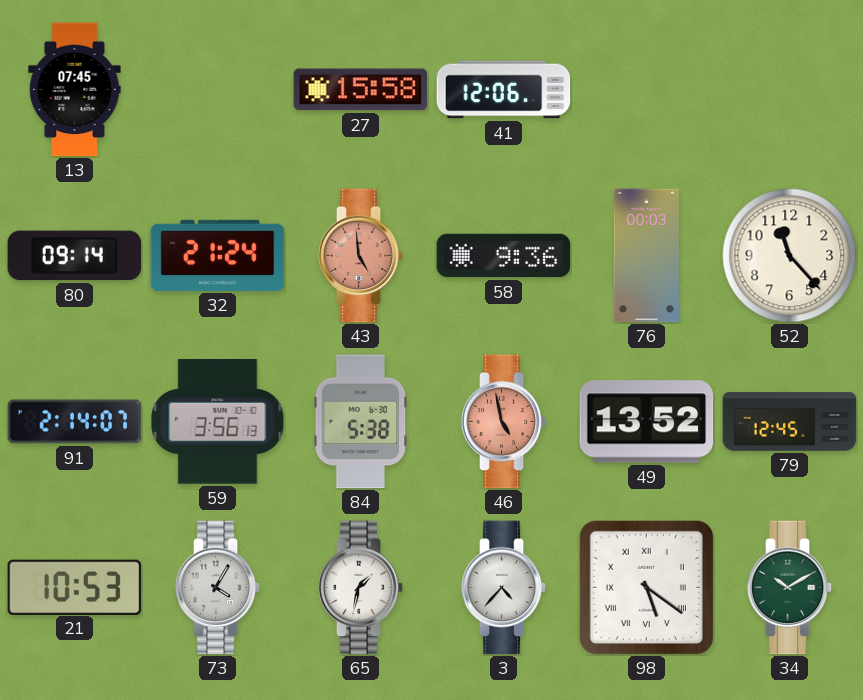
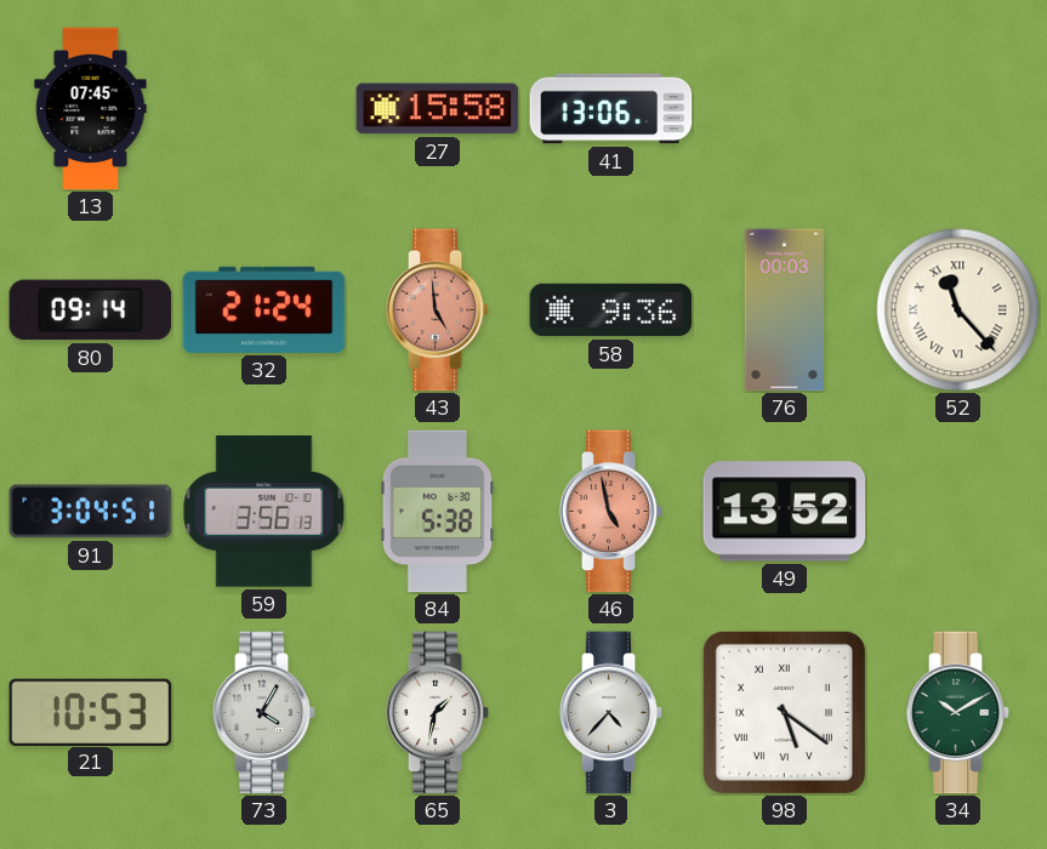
41: 12:06 -> 13:06
52 numerals: Arabic -> Roman
91: 2:14 -> 3:04
79: 12:45 -> none
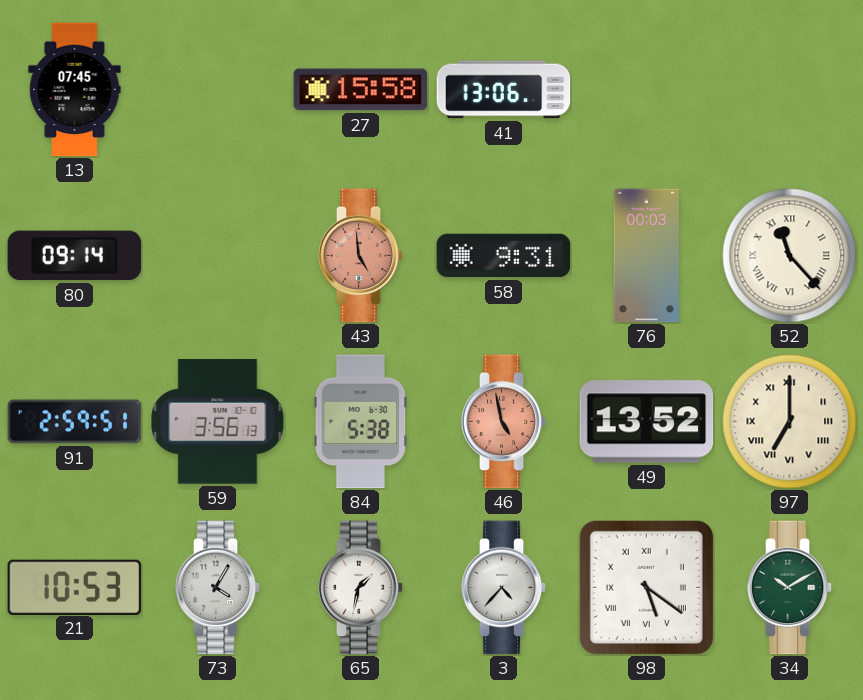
32: 21:24 -> none
58: 9:36 -> 9:31
91: 3:04 -> 2:59
97: none -> 7:00
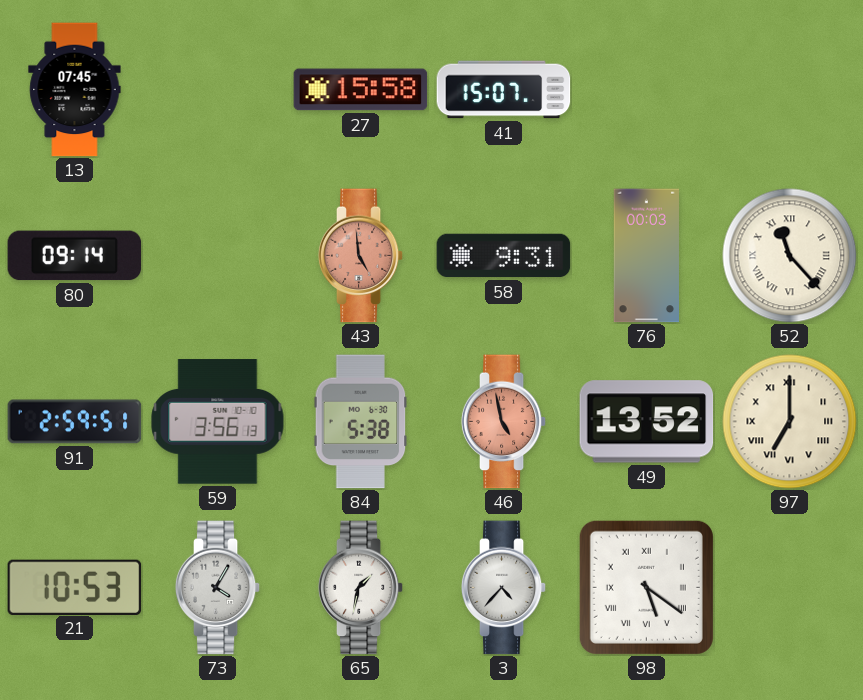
41: 13:06 -> 15:07
34: 10:10 -> none
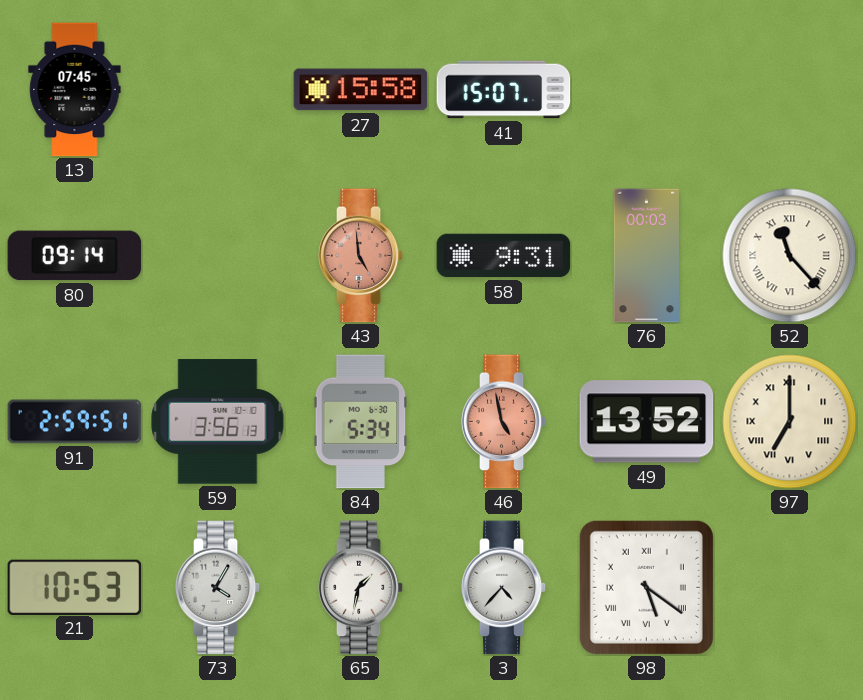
84: 5:38 -> 5:34
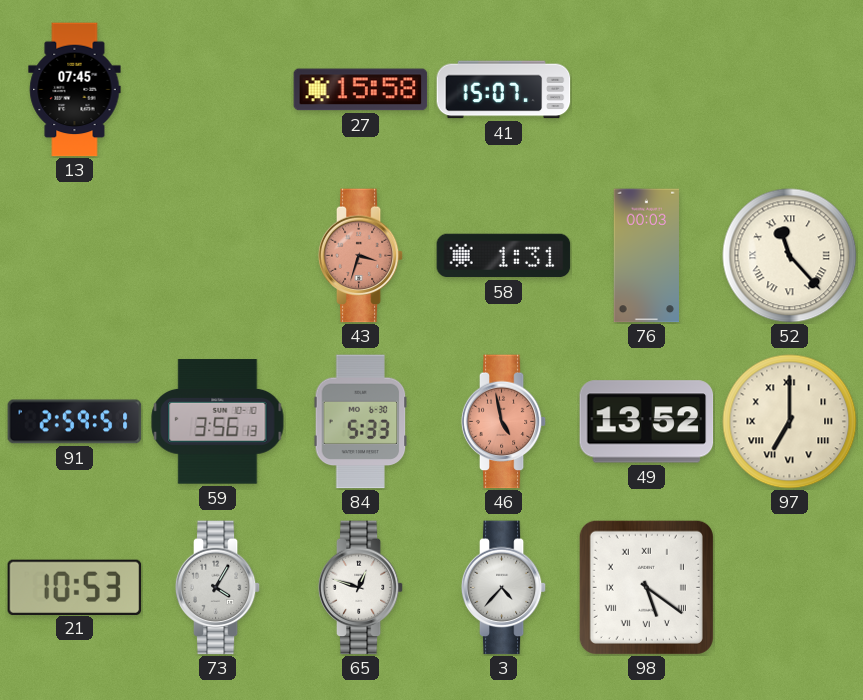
80: 09:14 -> none
43: 4:59 -> 3:33
58: 9:31 -> 1:31
84: 5:34 -> 5:33
65: 1:32 -> 12:48
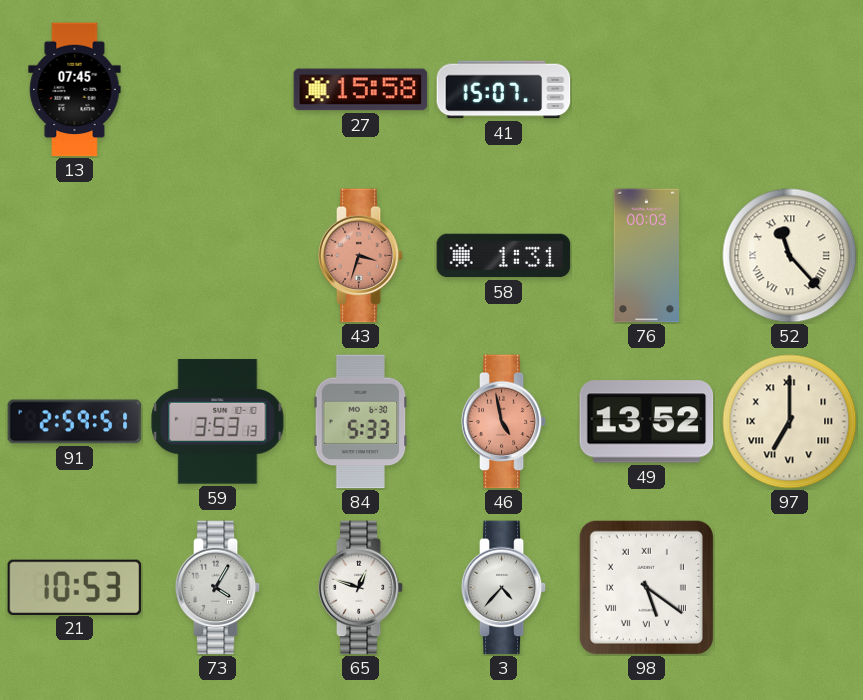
59: 3:56 -> 3:53
